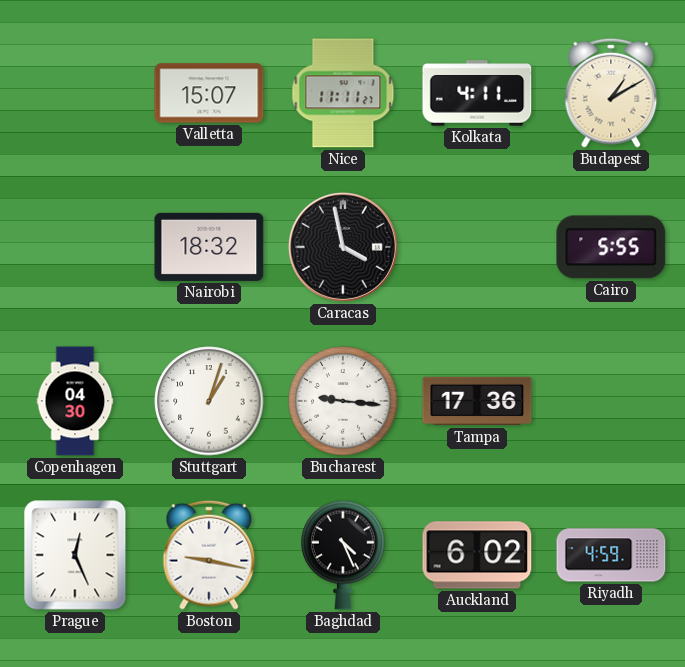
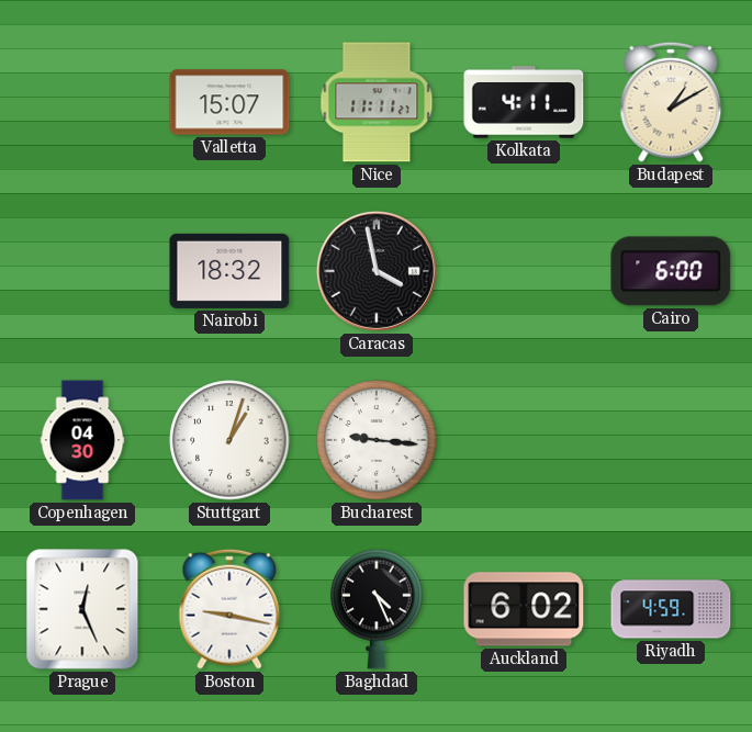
Cairo: 5:55 -> 6:00
Tampa: 17:36 -> none
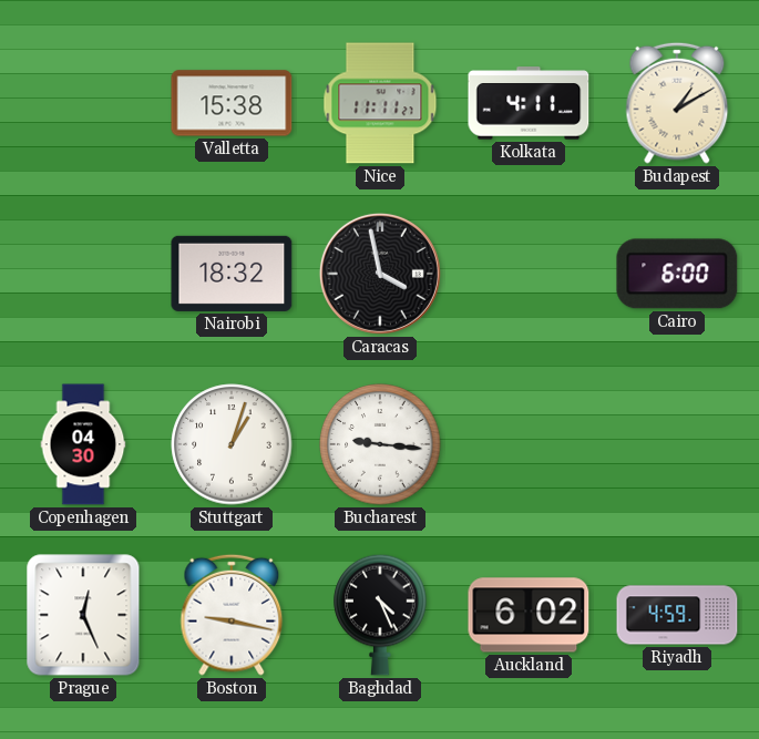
Valletta: 15:07 -> 15:38
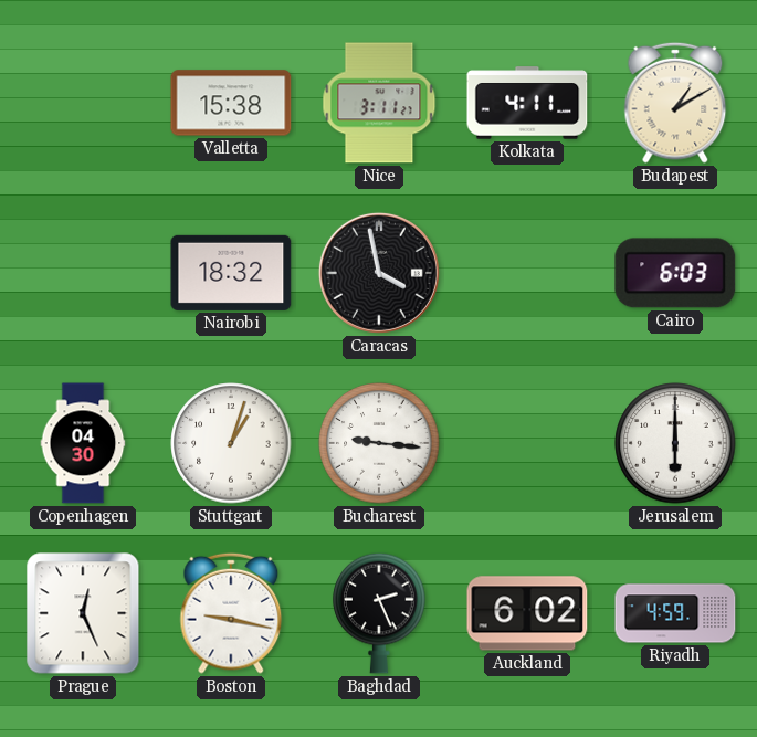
Nice: 11:11 -> 3:11
Cairo: 6:00 -> 6:03
Jerusalem: none -> 6:00
Baghdad: 4:26 -> 2:26
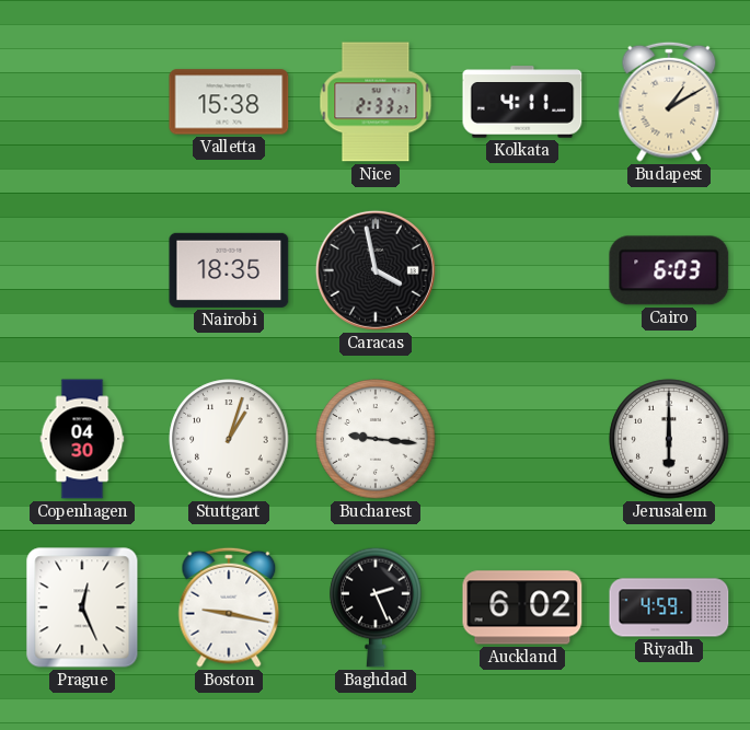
Nice: 3:11 -> 2:33
Nairobi: 18:32 -> 18:35
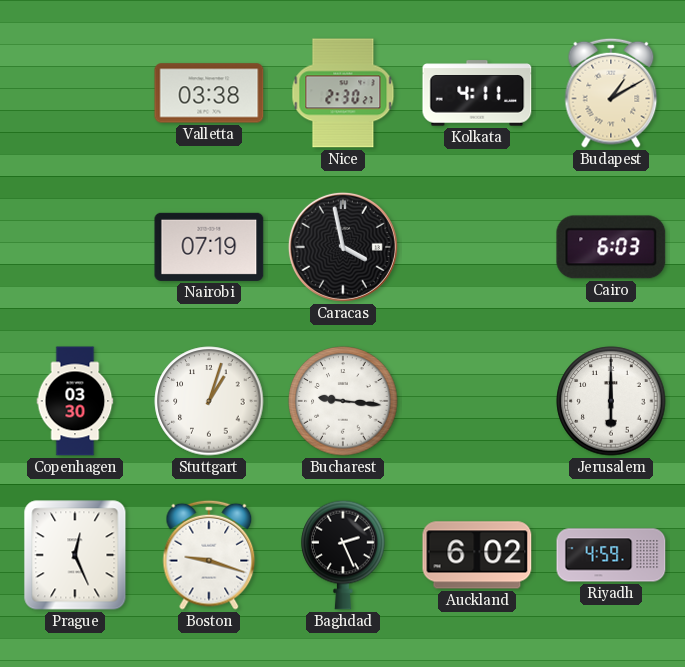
Valletta: 15:38 -> 03:38
Nice: 2:33 -> 2:30
Nairobi: 18:35 -> 07:19
Copenhagen: 04:30 -> 03:30
Boston: 9:17 -> 9:18
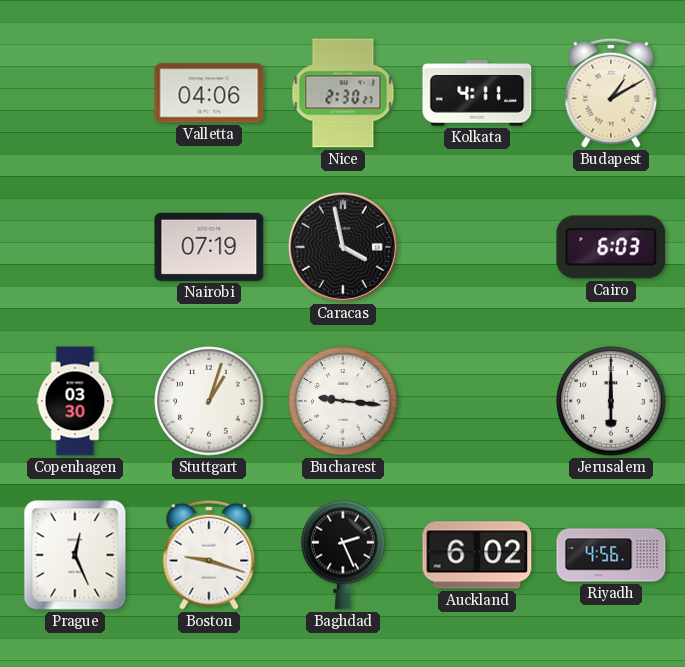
Valletta: 03:38 -> 04:06
Riyadh: 4:59 -> 4:56
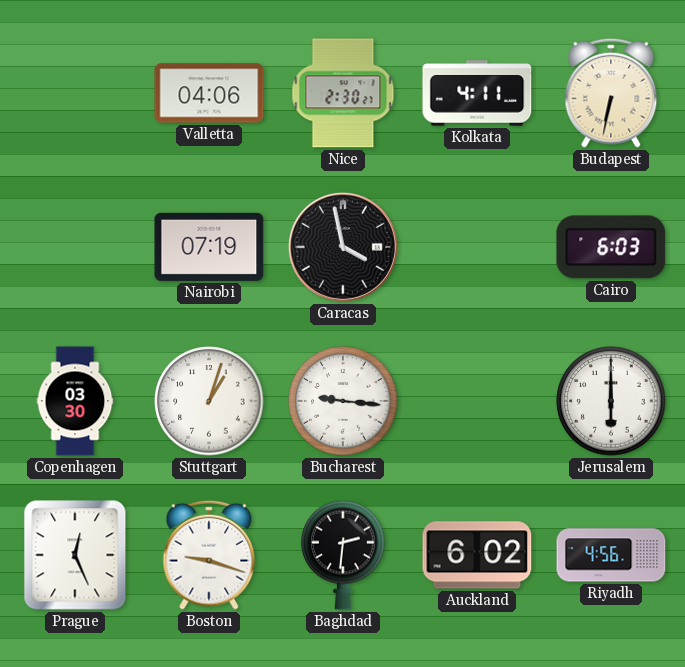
Budapest: 1:10 -> 6:32
Baghdad: 2:26 -> 2:31
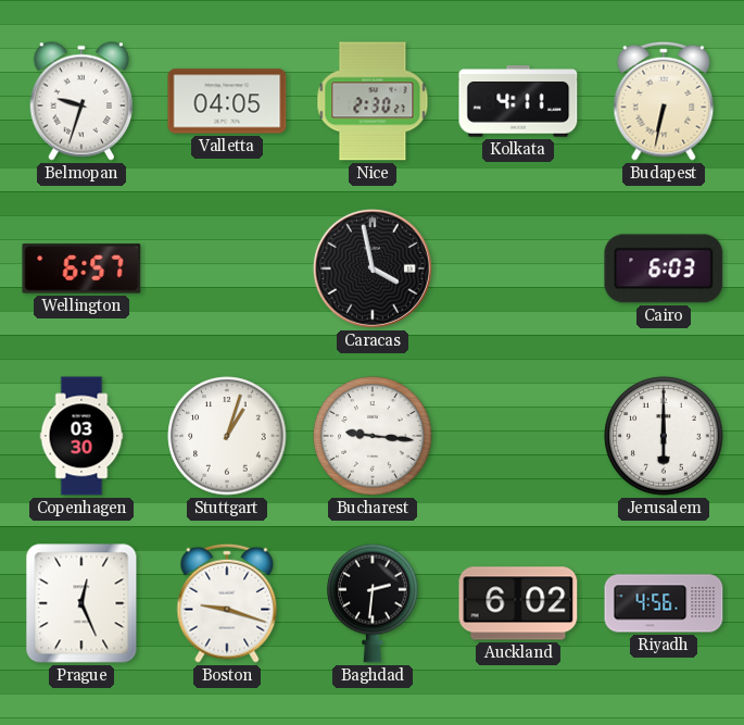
Belmopan: none -> 9:33
Valletta: 04:06 -> 04:05
Wellington: none -> 6:57
Nairobi: 07:19 -> none
